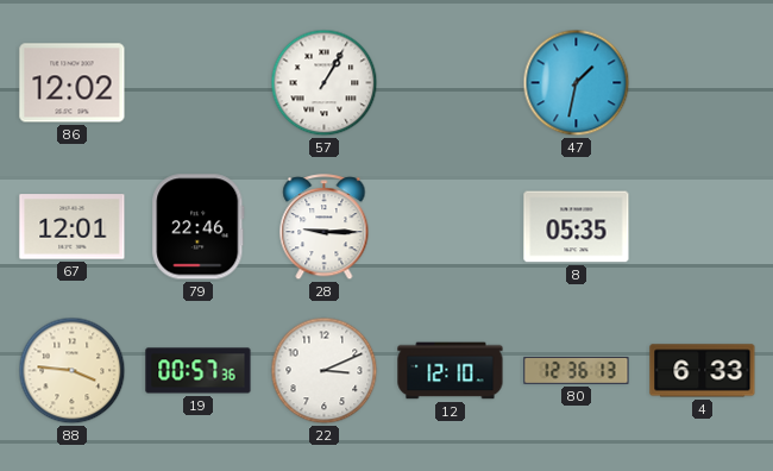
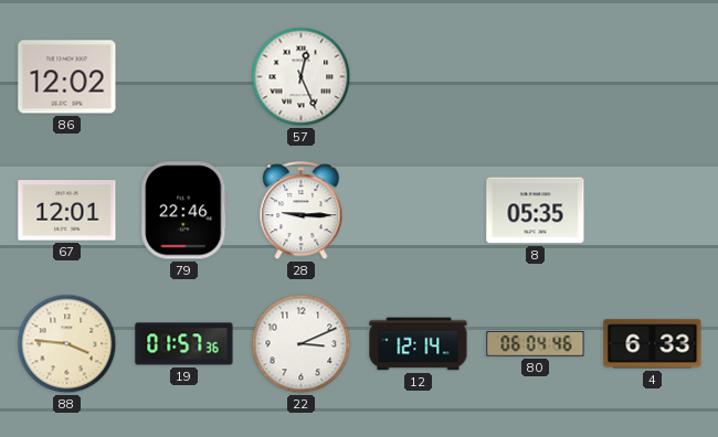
57: 1:05 -> 12:26
47: 1:32 -> none
19: 00:57 -> 01:57
12: 12:10 -> 12:14
80: 12:36 -> 06:04
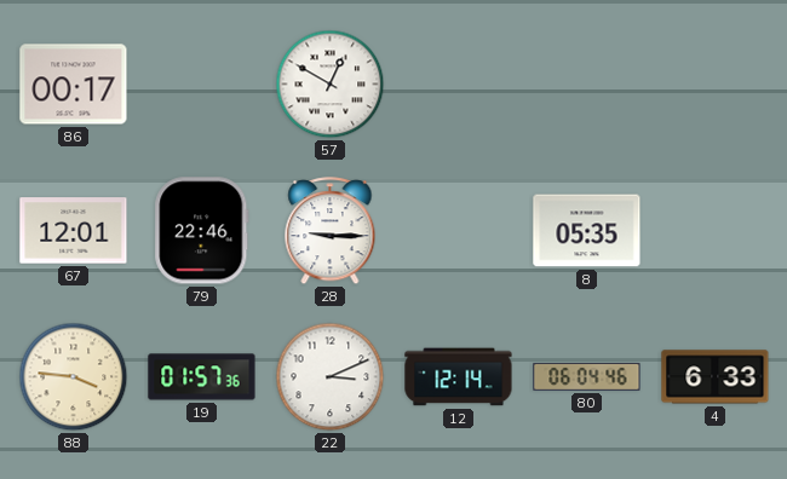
86: 12:02 -> 00:17
57: 12:26 -> 12:50
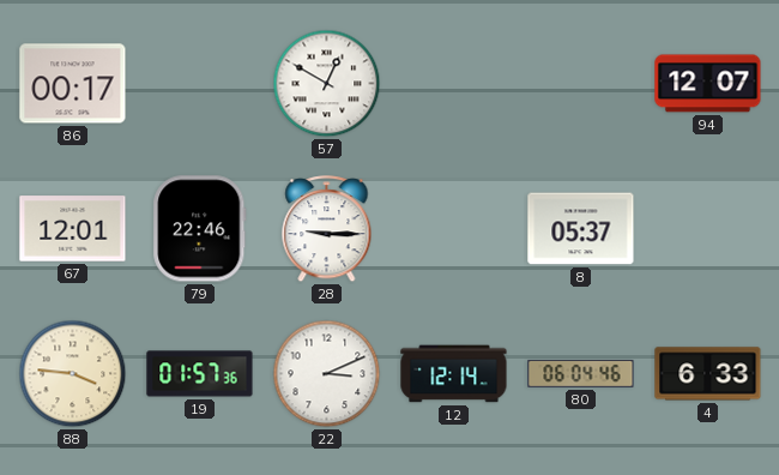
94: none -> 12:07
8: 05:35 -> 05:37
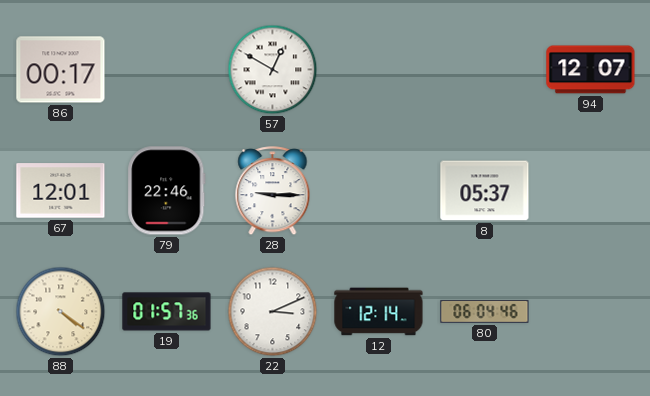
88: 3:46 -> 4:21
4: 6:33 -> none
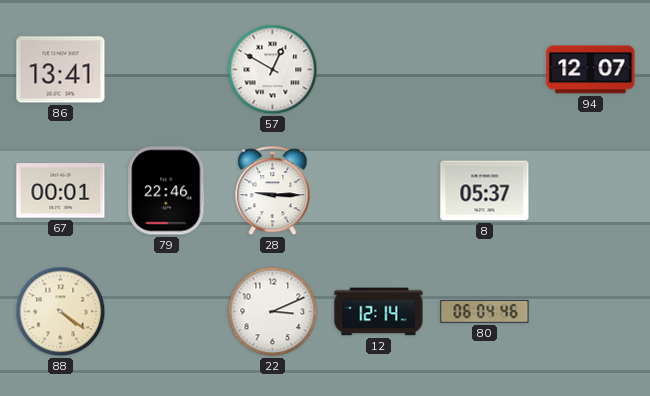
86: 00:17 -> 13:41
67: 12:01 -> 00:01
19: 01:57 -> none
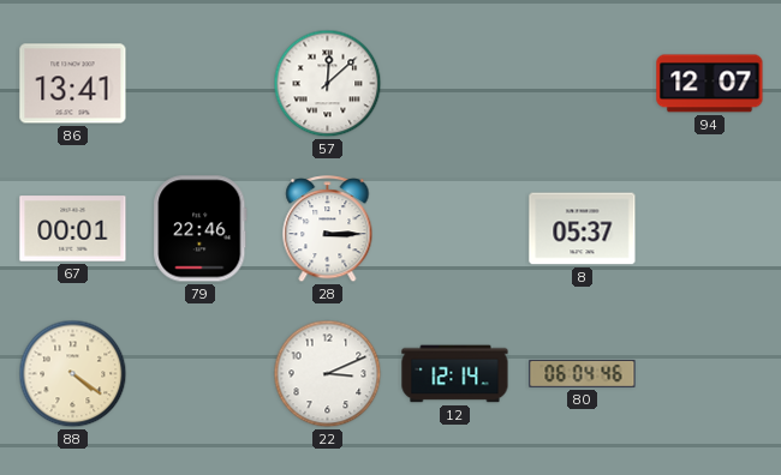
57: 12:50 -> 12:08
28: 9:15 -> 3:15
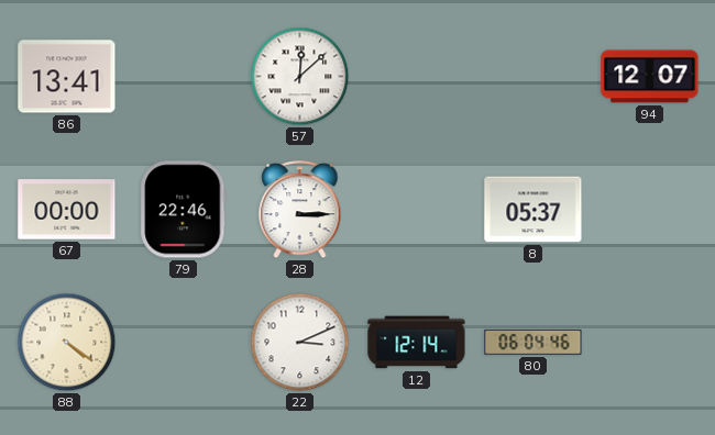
67: 00:01 -> 00:00
